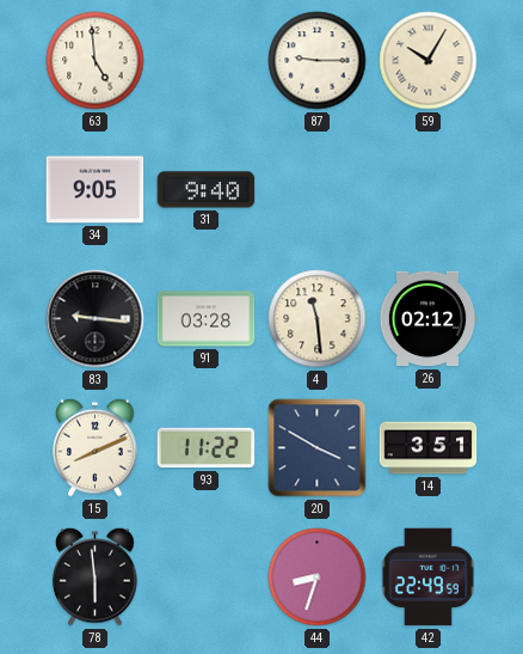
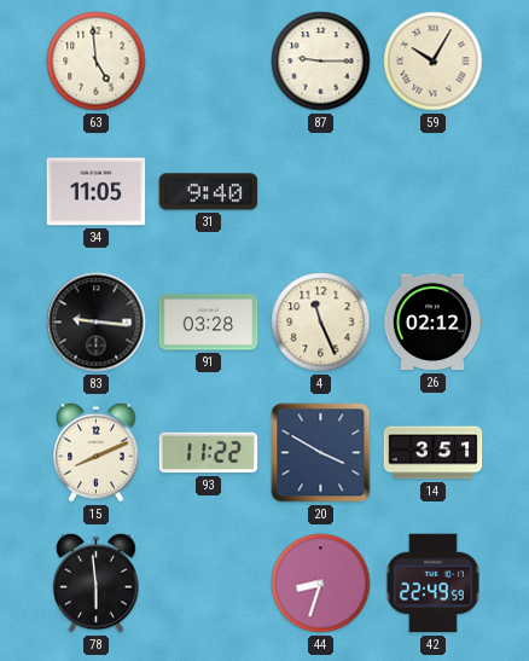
34: 9:05 -> 11:05
4: 11:29 -> 11:26
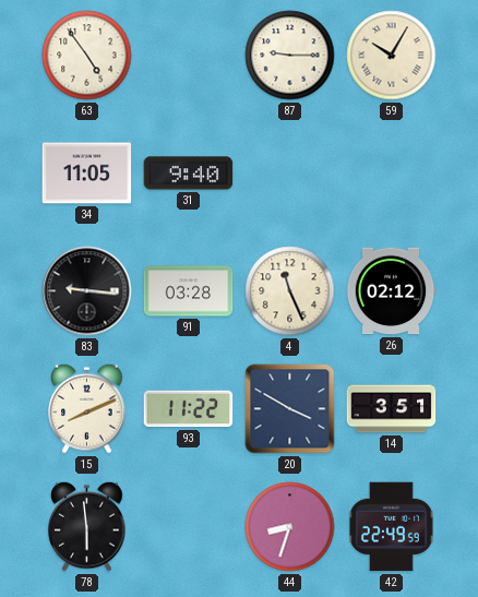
63: 4:59 -> 4:54
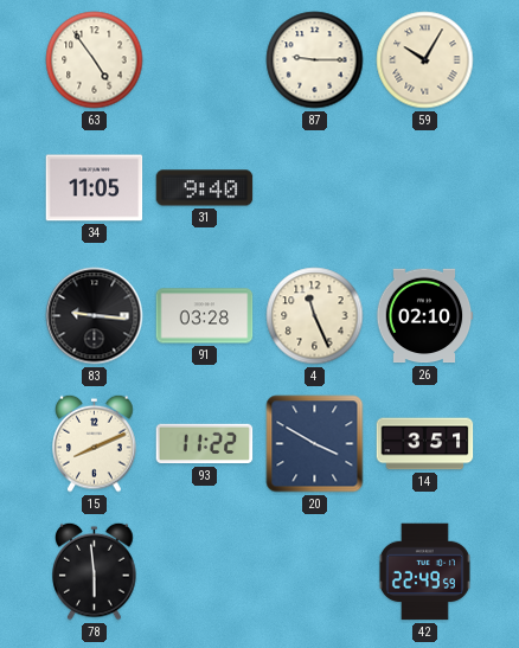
26: 02:12 -> 02:10
44: 8:33 -> none
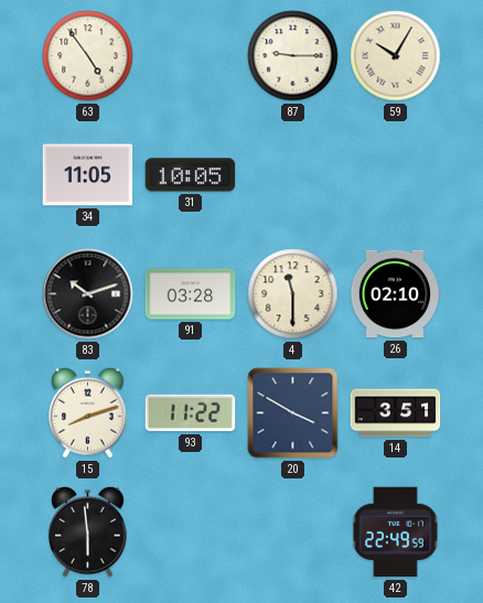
31: 9:40 -> 10:05
83: 9:16 -> 10:12
4: 11:26 -> 11:30
15: 8:11 -> 8:12
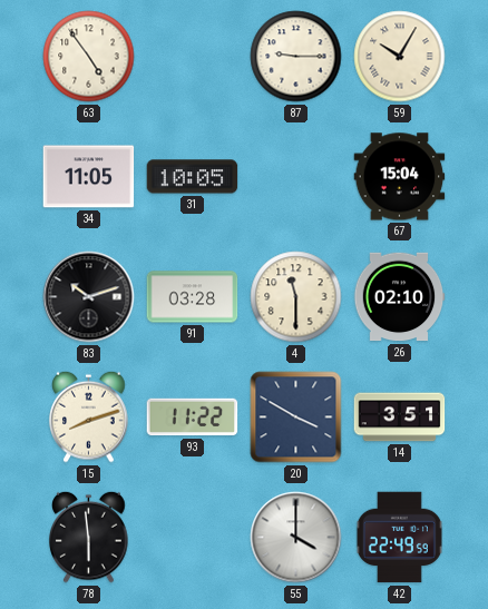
67: none -> 15:04
55: none -> 4:00
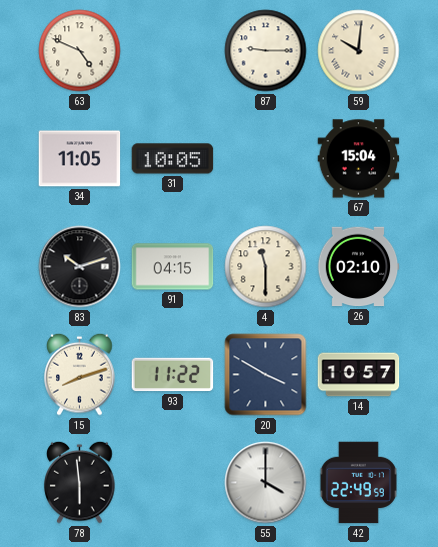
63: 4:54 -> 4:49
59: 10:05 -> 10:01
91: 03:28 -> 04:15
14: 3:51 -> 10:57
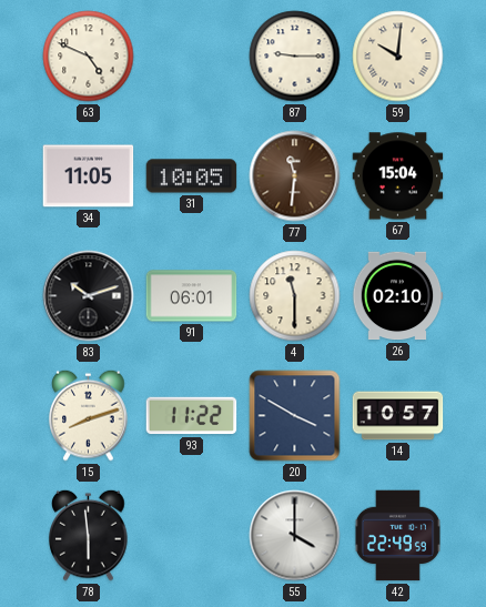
77: none -> 11:31
91: 04:15 -> 06:01
